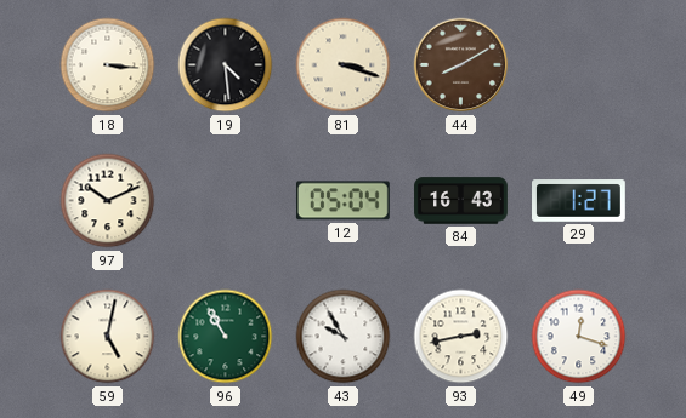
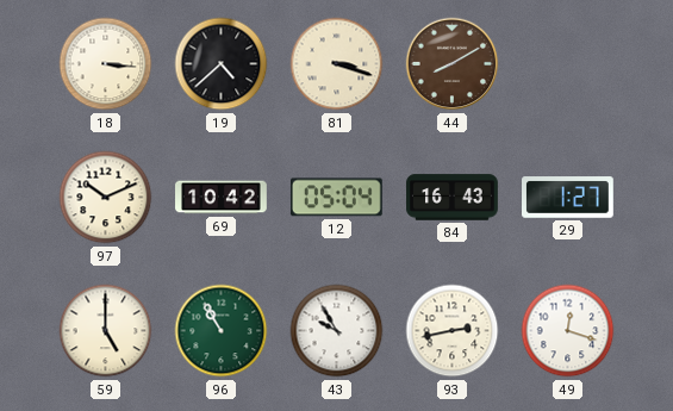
19: 4:29 -> 4:38
69: none -> 10:42
59: 5:02 -> 5:00
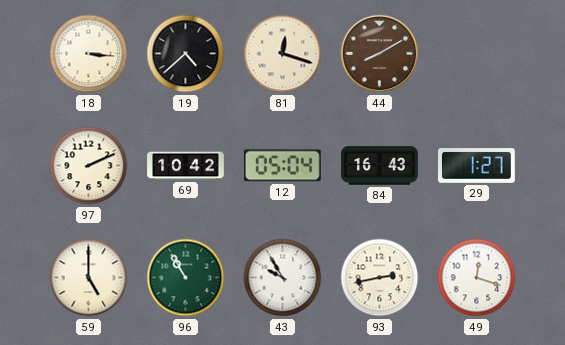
81: 3:18 -> 12:18
97: 10:11 -> 2:11
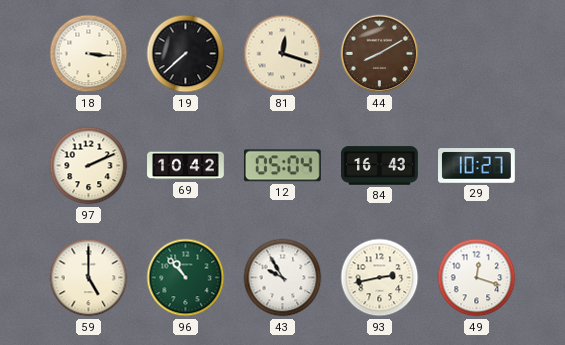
19: 4:38 -> 7:38
29: 1:27 -> 10:27
96: 10:55 -> 10:53
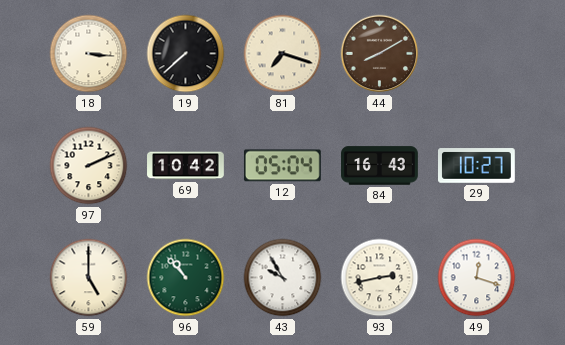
81: 12:18 -> 7:18
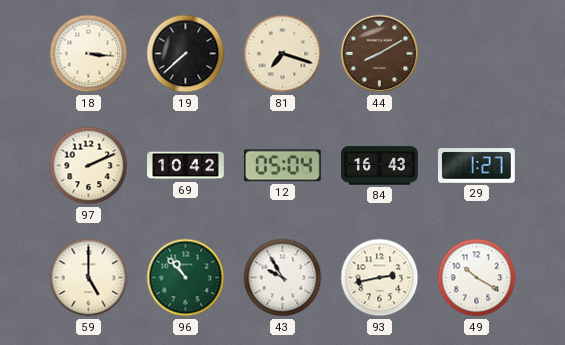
29: 10:27 -> 1:27
49: 12:18 -> 10:20
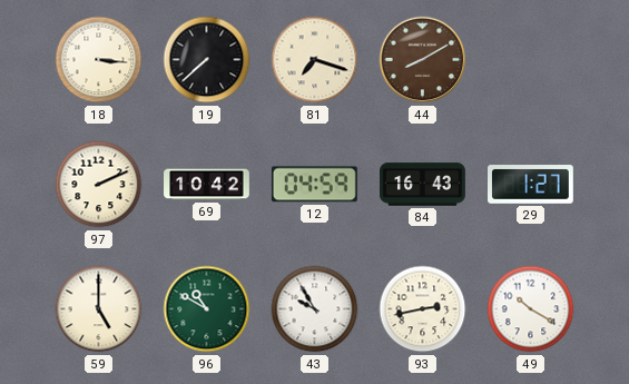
12: 05:04 -> 04:59
96: 10:53 -> 10:50
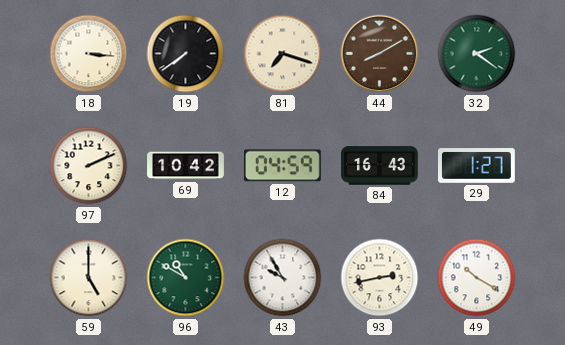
19: 7:38 -> 7:39
32: none -> 2:21
